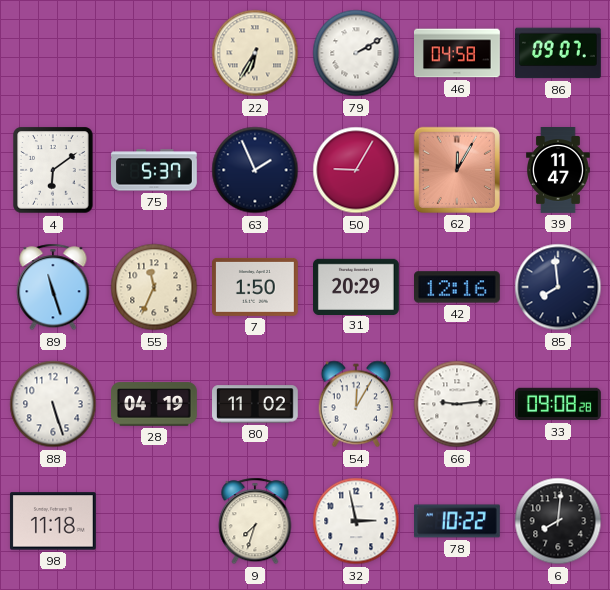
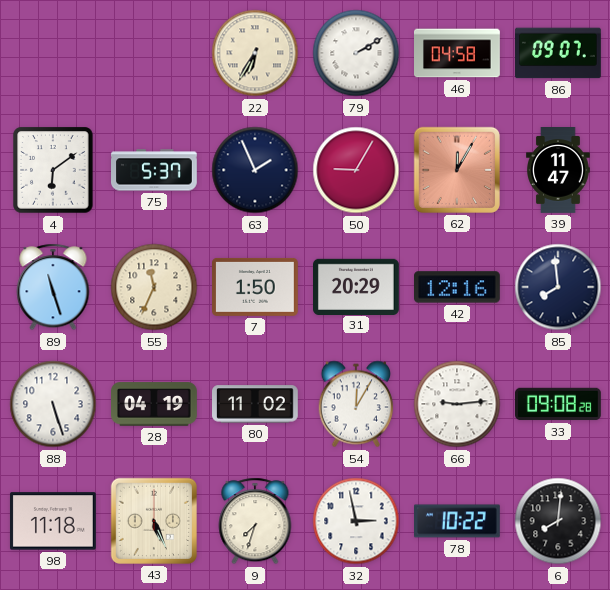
43: none -> 5:26
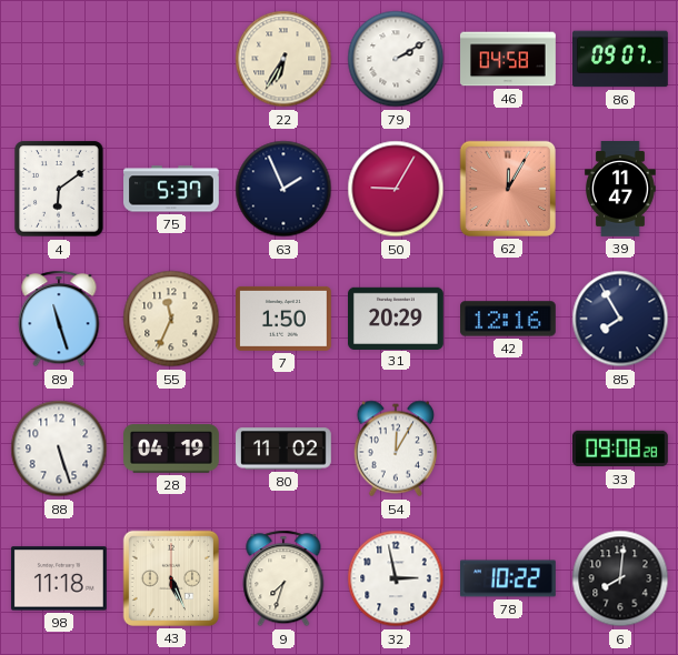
85: 7:59 -> 7:55
66: 9:14 -> none
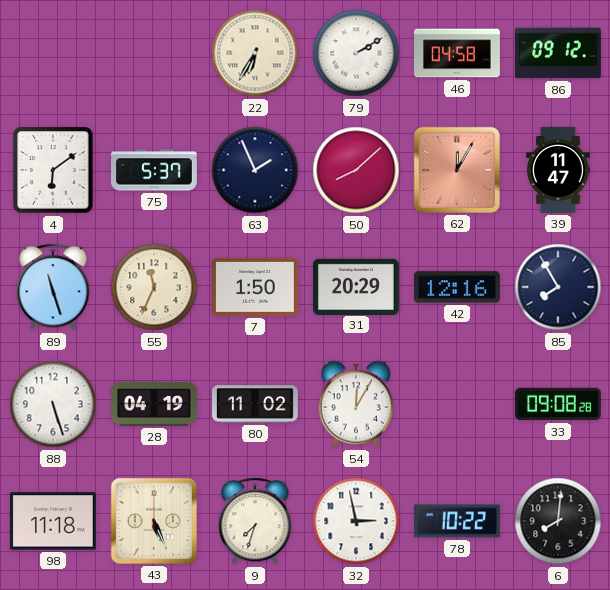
86: 09:07 -> 09:12
50: 9:05 -> 8:08
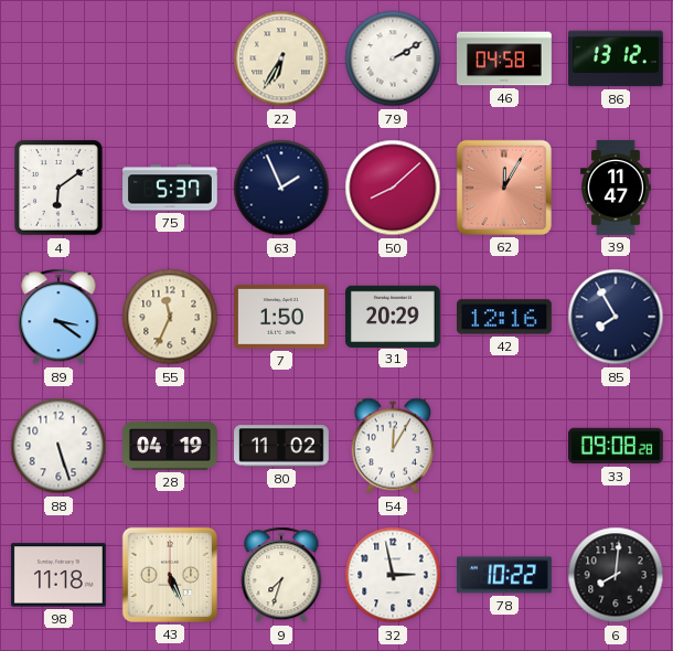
86: 09:12 -> 13:12
89: 11:27 -> 3:21
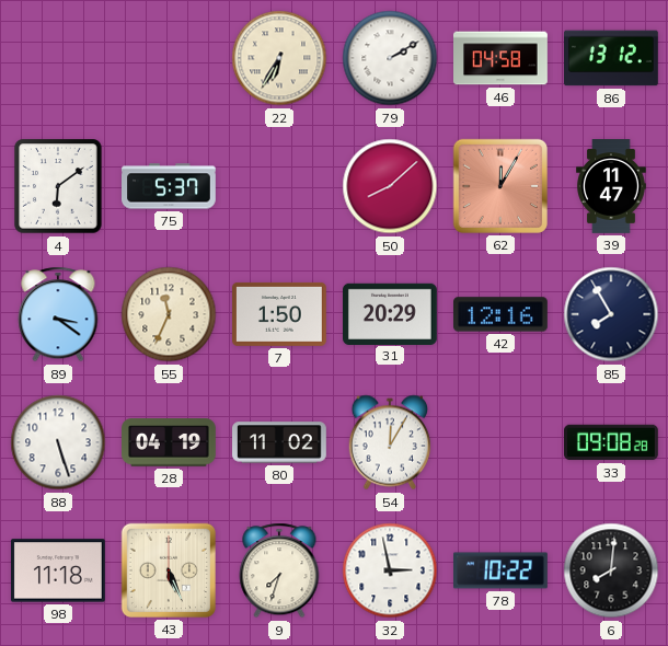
63: 1:56 -> none
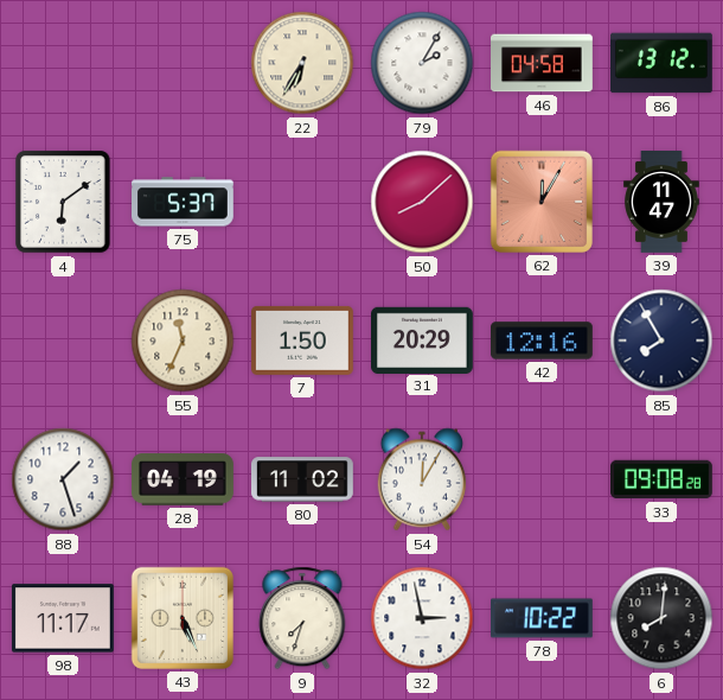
79: 2:10 -> 2:05
89: 3:21 -> none
88: 5:27 -> 1:27
98: 11:18 -> 11:17
